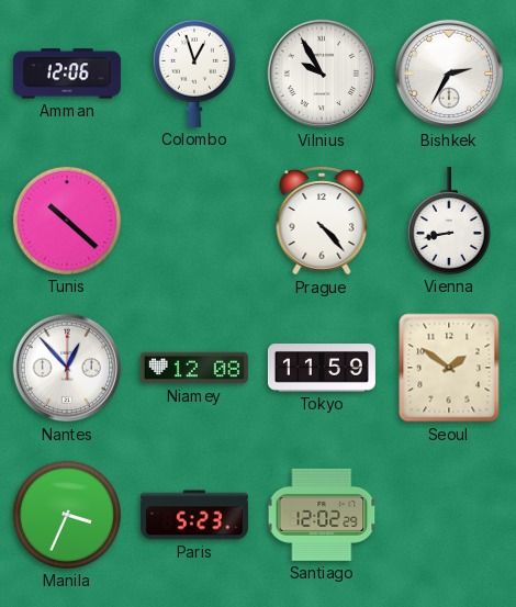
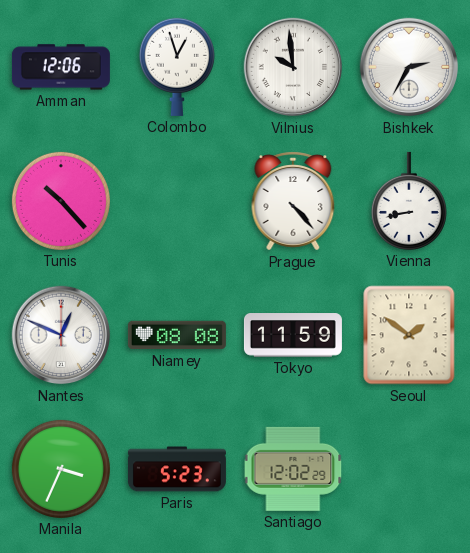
Vilnius: 9:55 -> 9:59
Tunis: 10:22 -> 10:23
Nantes: 12:53 -> 12:49
Niamey: 12:08 -> 08:08
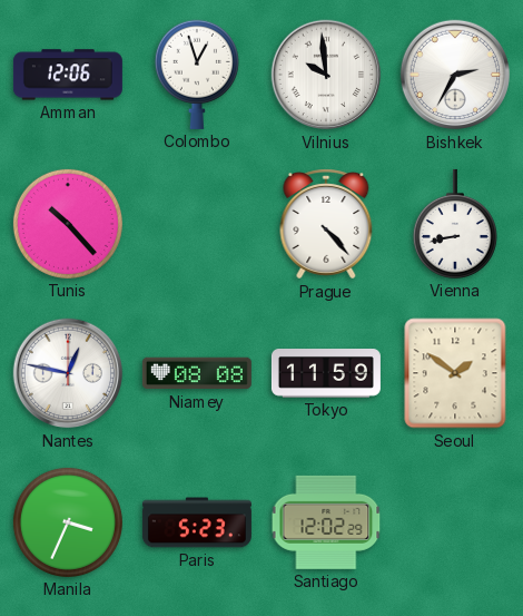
Nantes: 12:49 -> 12:47
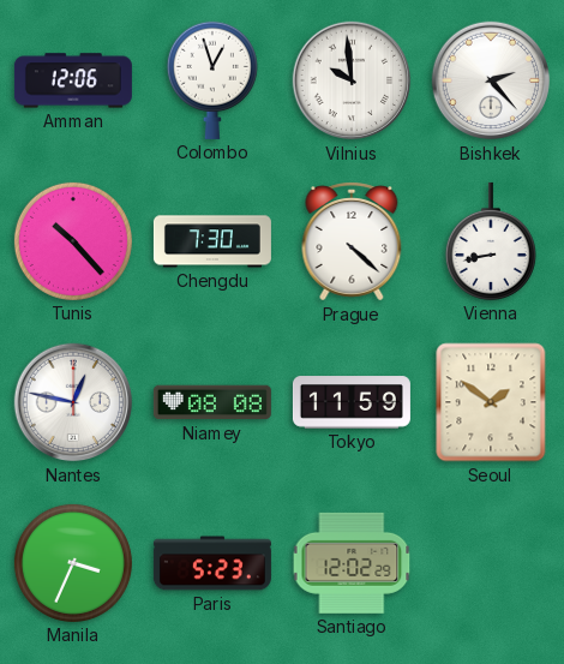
Bishkek: 2:35 -> 2:23
Chengdu: none -> 7:30
Prague: 4:23 -> 4:22
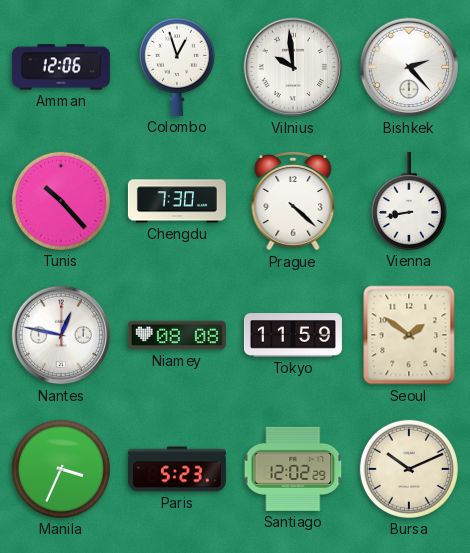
Bursa: none -> 10:11
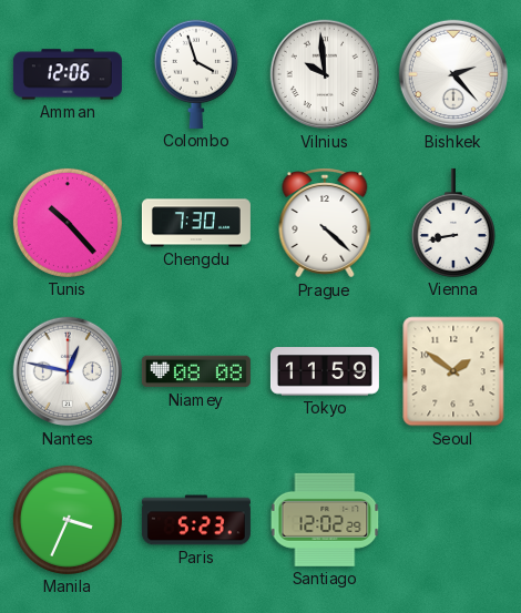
Colombo: 12:57 -> 3:57
Bursa: 10:11 -> none
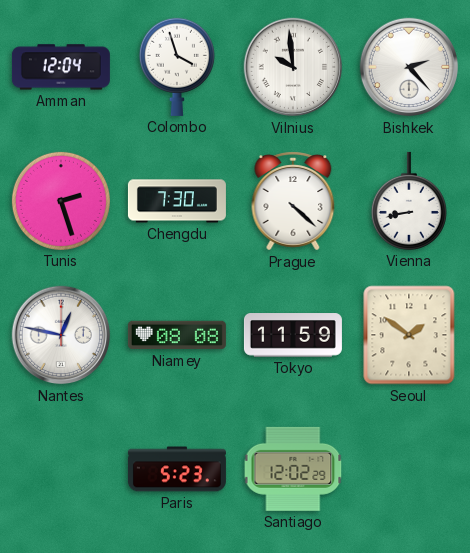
Amman: 12:06 -> 12:04
Tunis: 10:23 -> 2:27
Manila: 3:34 -> none
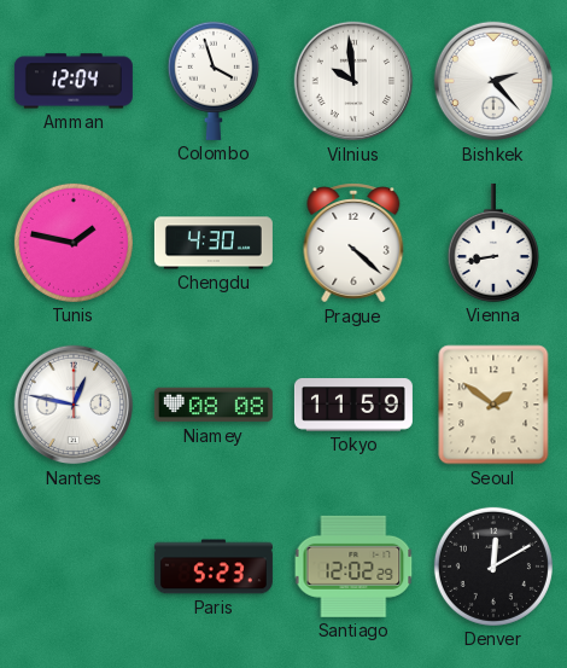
Tunis: 2:27 -> 1:47
Chengdu: 7:30 -> 4:30
Denver: none -> 12:10
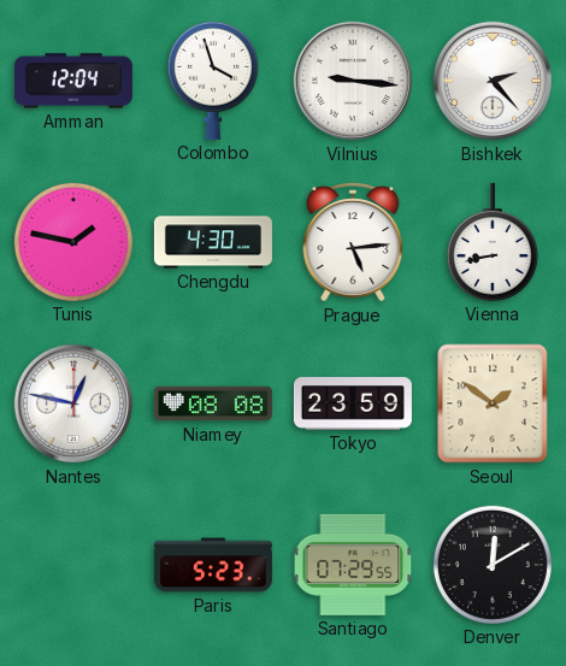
Vilnius: 9:59 -> 9:16
Prague: 4:22 -> 5:14
Tokyo: 11:59 -> 23:59
Santiago: 12:02 -> 07:29
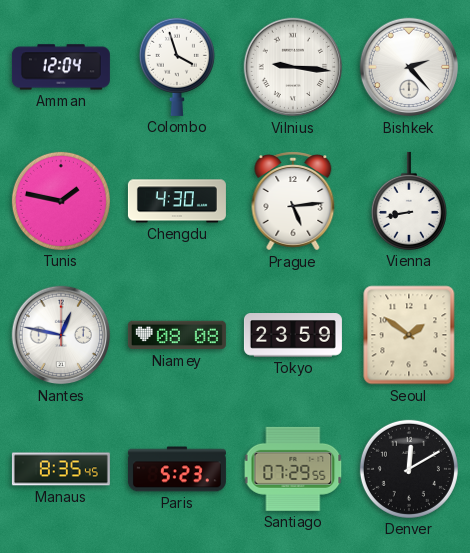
Manaus: none -> 8:35
